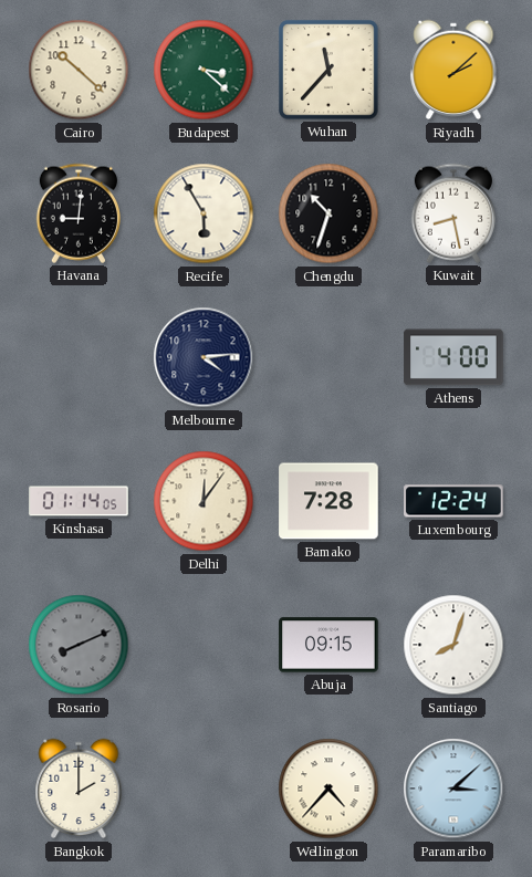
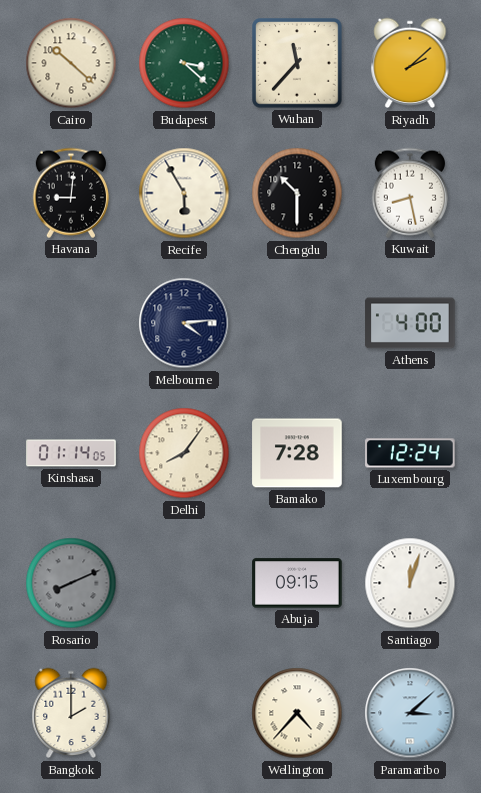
Chengdu: 10:33 -> 10:30
Delhi: 12:06 -> 8:06
Santiago: 8:03 -> 12:03
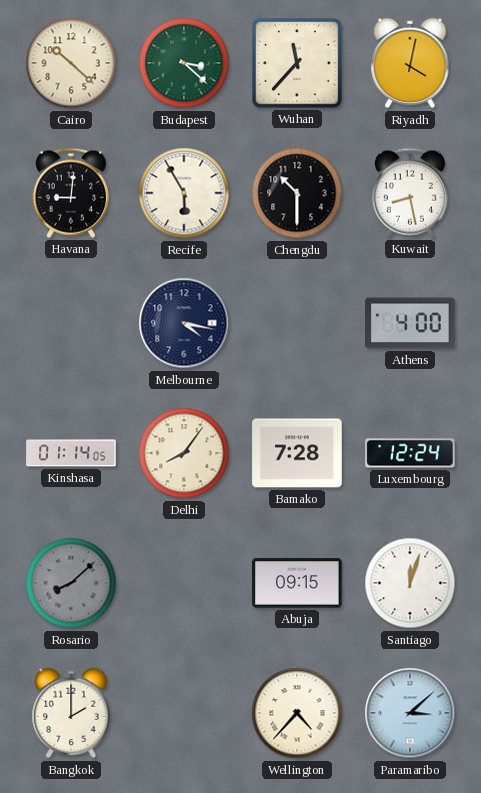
Riyadh: 2:08 -> 4:02
Melbourne: 4:14 -> 4:17
Rosario: 8:11 -> 8:08
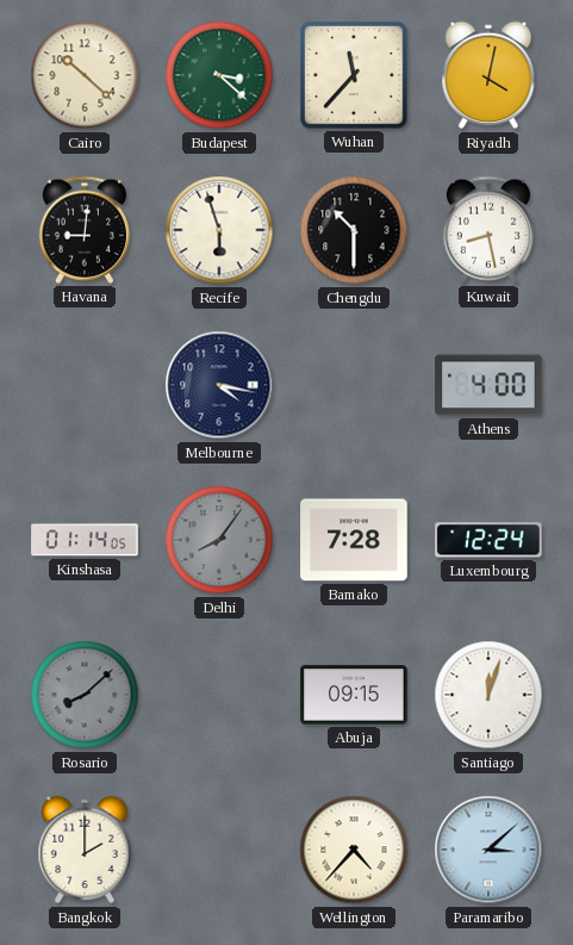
Recife: 5:55 -> 5:57
Delhi dial: cream -> grey
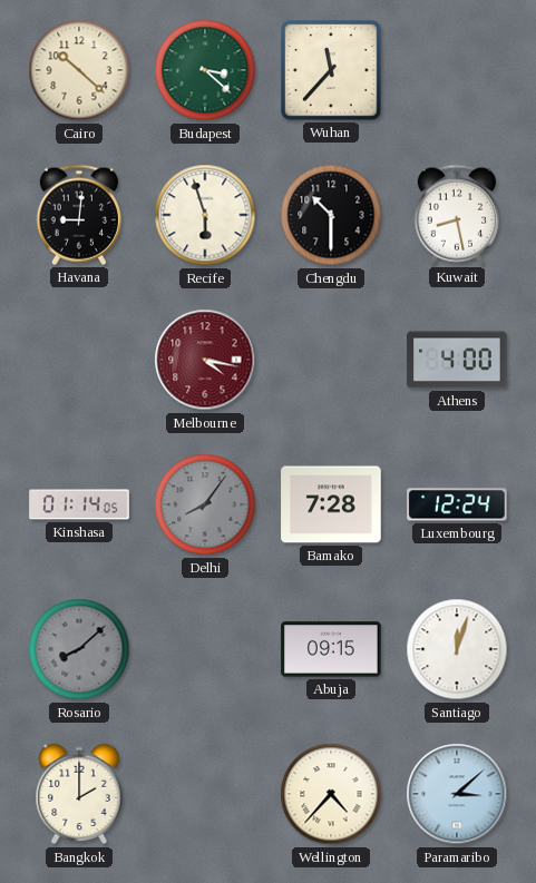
Riyadh: 4:02 -> none
Melbourne dial: navy -> burgundy
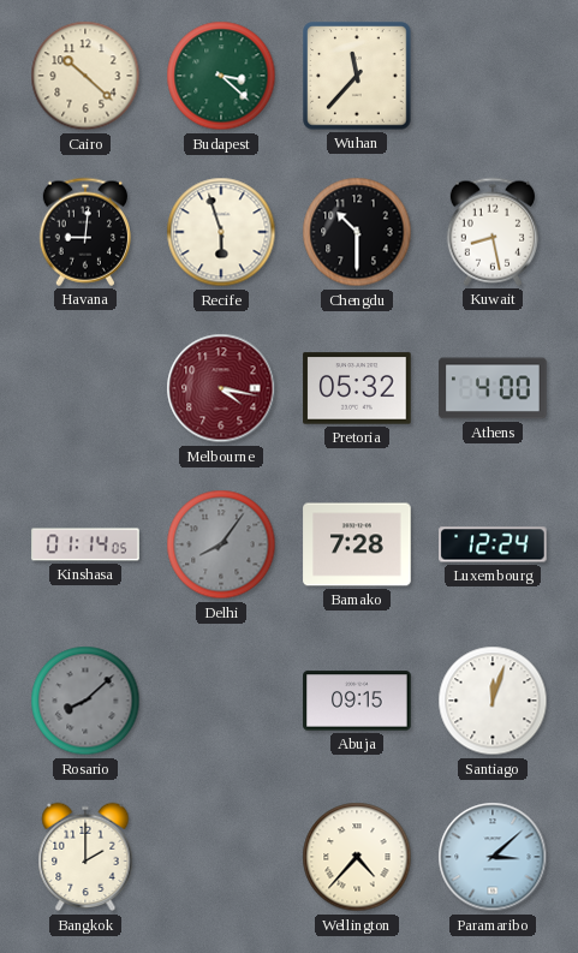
Pretoria: none -> 05:32
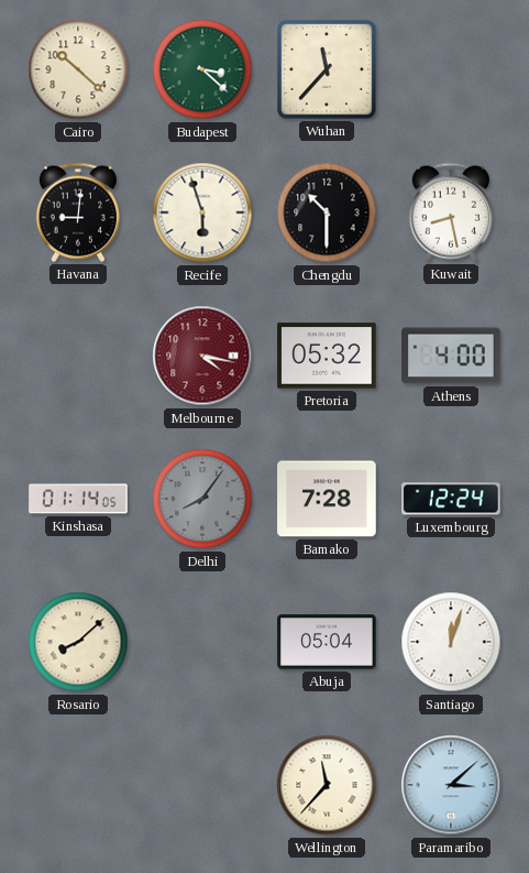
Rosario dial: grey -> cream
Abuja: 09:15 -> 05:04
Bangkok: 2:00 -> none
Wellington: 4:37 -> 11:37
